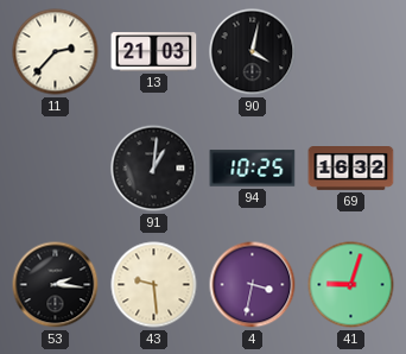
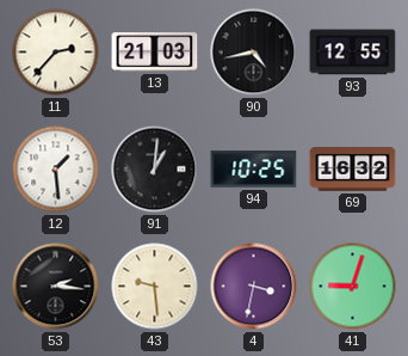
90: 4:02 -> 4:43
93: none -> 12:55
12: none -> 1:29
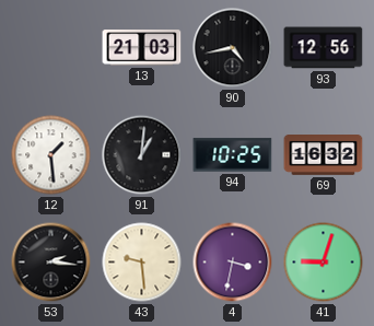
11: 2:37 -> none
93: 12:55 -> 12:56
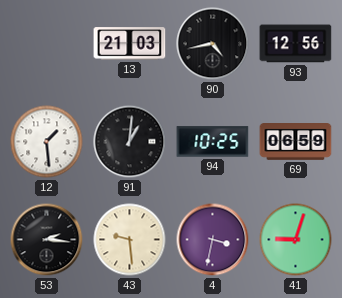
69: 16:32 -> 06:59
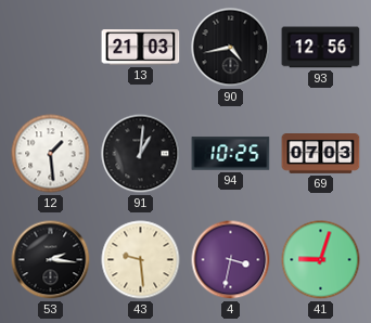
69: 06:59 -> 07:03
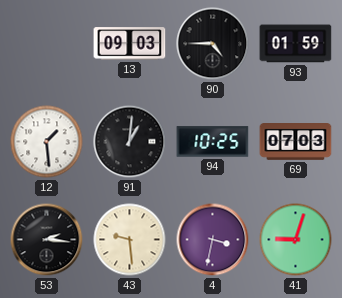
13: 21:03 -> 09:03
90: 4:43 -> 4:45
93: 12:56 -> 01:59
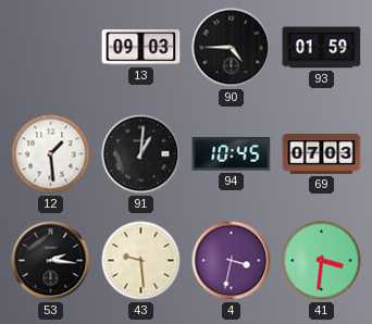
94: 10:25 -> 10:45
41: 9:03 -> 3:31
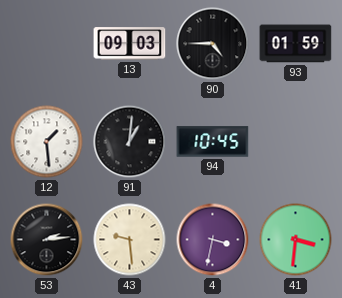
69: 07:03 -> none
53: 2:16 -> 2:14
